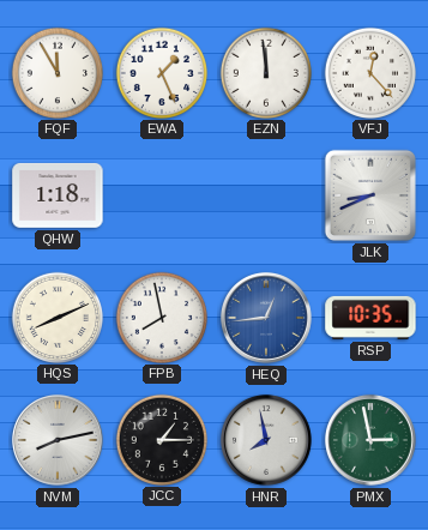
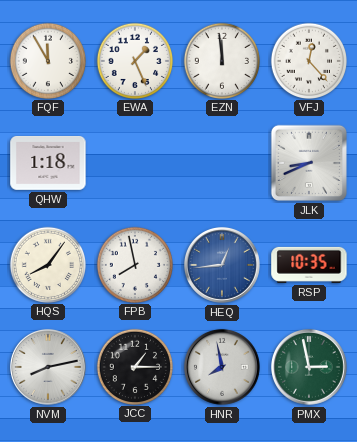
HQS: 8:11 -> 8:06
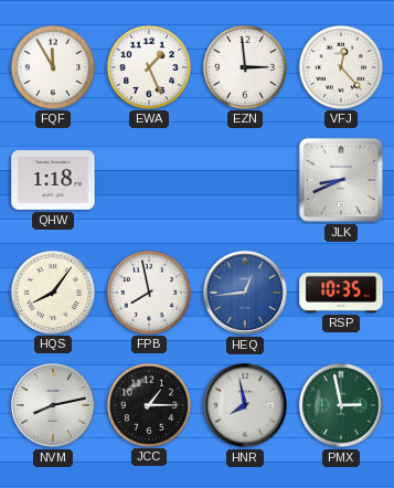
EZN: 11:59 -> 2:59
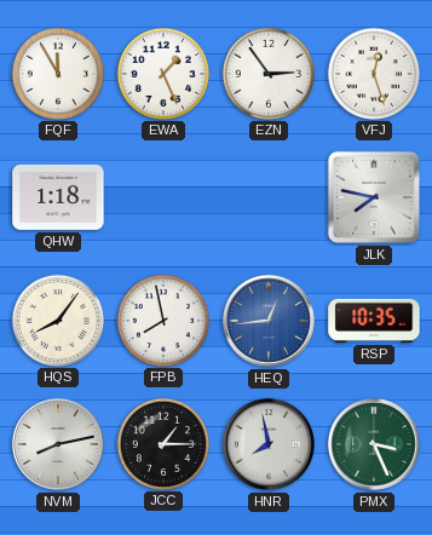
EZN: 2:59 -> 2:54
VFJ: 12:23 -> 12:27
JLK: 8:41 -> 7:47
PMX: 2:58 -> 3:26
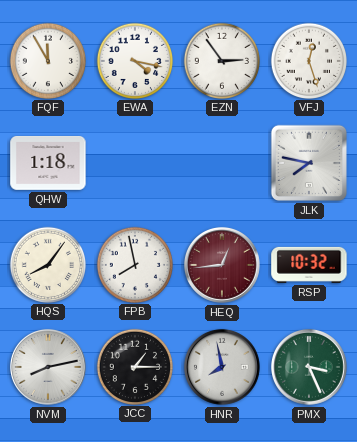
EWA: 1:26 -> 4:17
HEQ dial: blue -> burgundy
RSP: 10:35 -> 10:32
